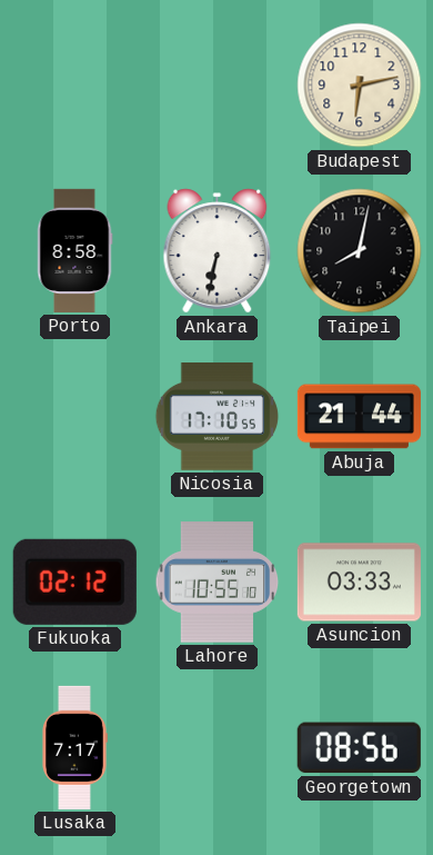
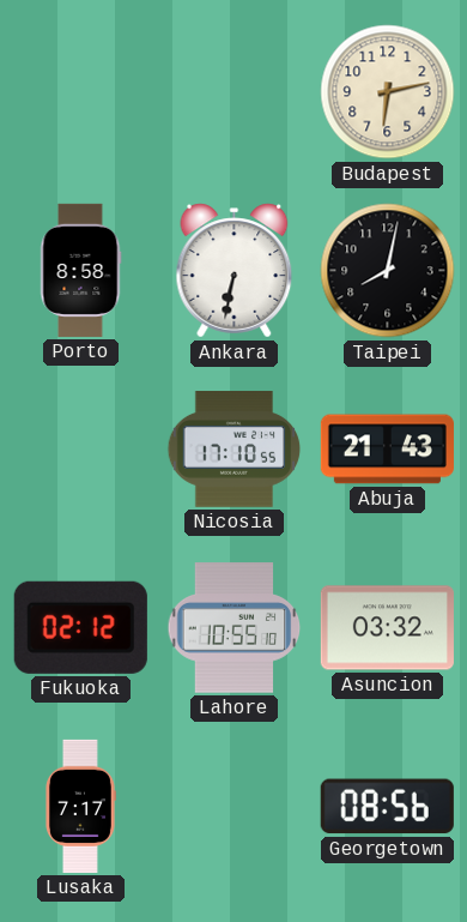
Abuja: 21:44 -> 21:43
Asuncion: 03:33 -> 03:32
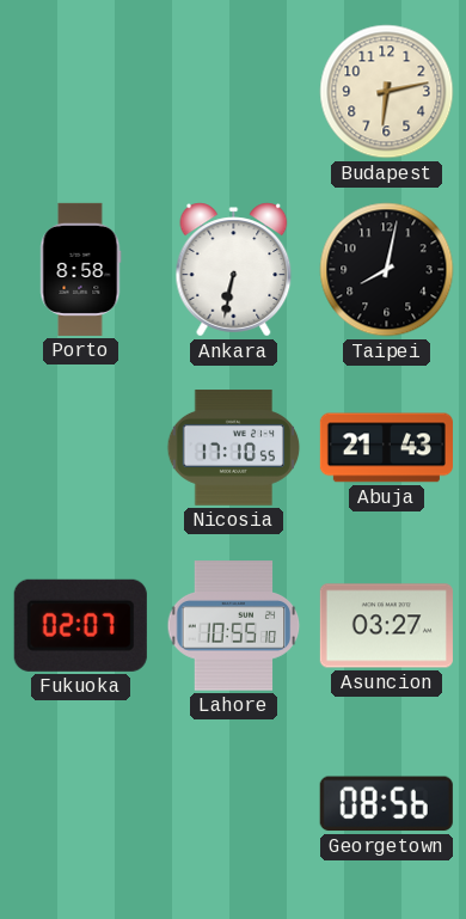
Fukuoka: 02:12 -> 02:07
Asuncion: 03:32 -> 03:27
Lusaka: 7:17 -> none
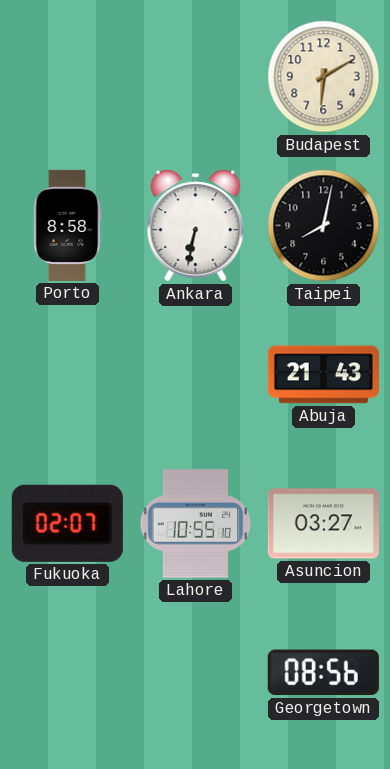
Budapest: 6:13 -> 6:10
Nicosia: 17:10 -> none
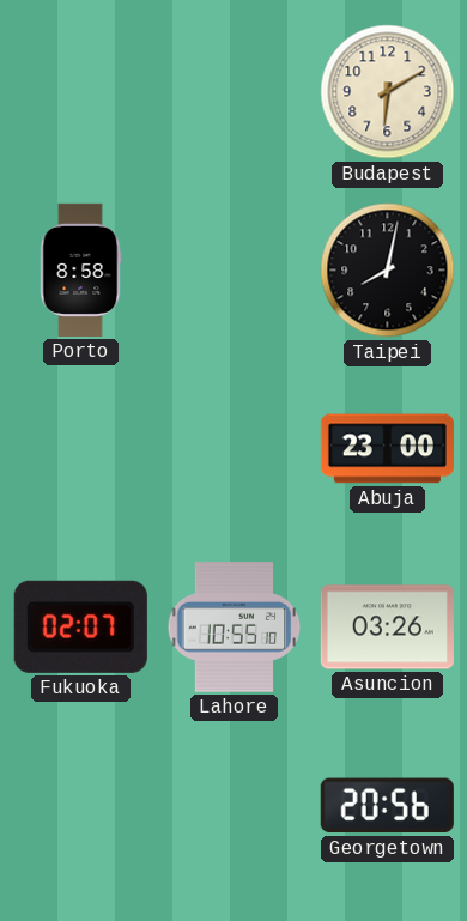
Ankara: 6:32 -> none
Abuja: 21:43 -> 23:00
Asuncion: 03:27 -> 03:26
Georgetown: 08:56 -> 20:56
